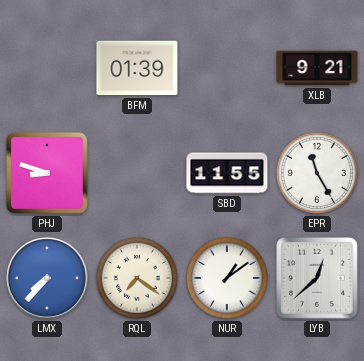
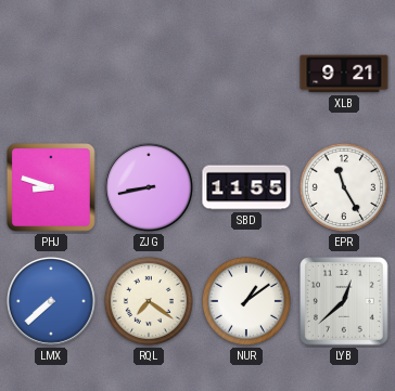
BFM: 01:39 -> none
ZJG: none -> 8:43
LMX: 7:37 -> 7:38
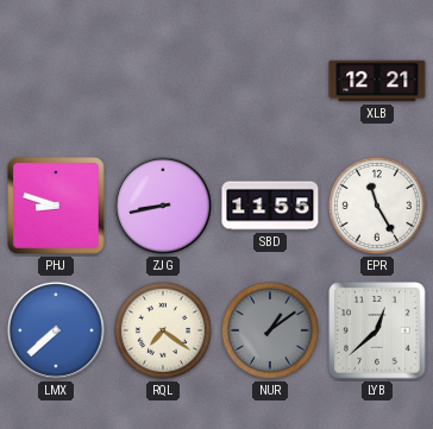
XLB: 9:21 -> 12:21
NUR dial: white -> grey
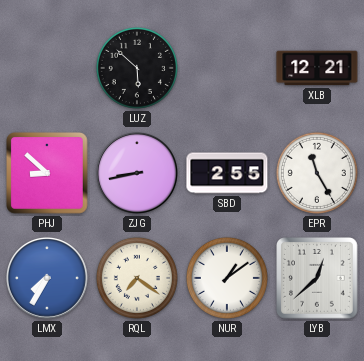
LUZ: none -> 5:52
PHJ: 8:48 -> 8:52
SBD: 11:55 -> 2:55
LMX: 7:38 -> 7:35
NUR dial: grey -> white
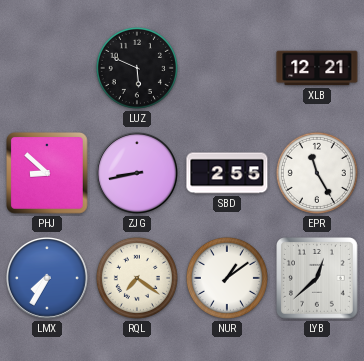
LUZ: 5:52 -> 5:49
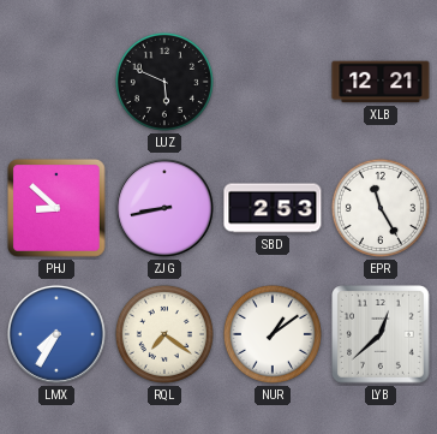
SBD: 2:55 -> 2:53
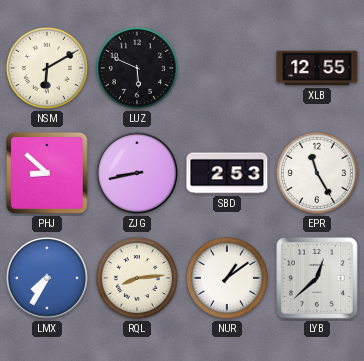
NSM: none -> 6:10
XLB: 12:21 -> 12:55
RQL: 7:21 -> 8:14
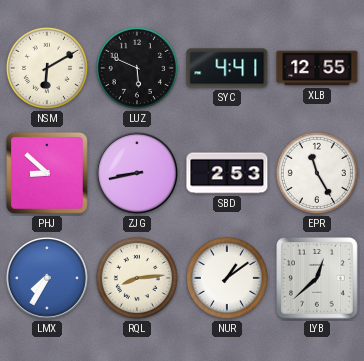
SYC: none -> 4:41
